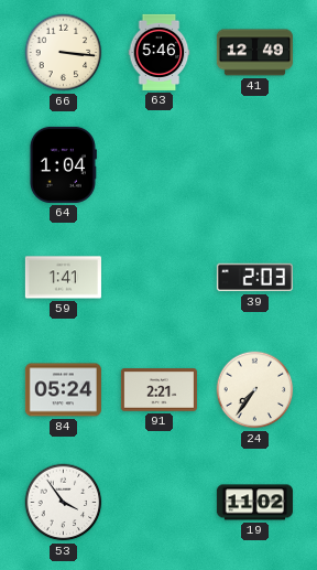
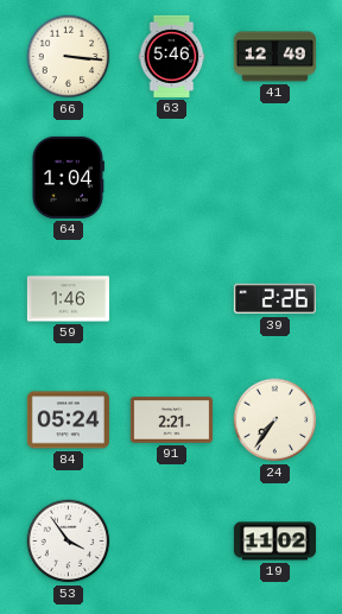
59: 1:41 -> 1:46
39: 2:03 -> 2:26
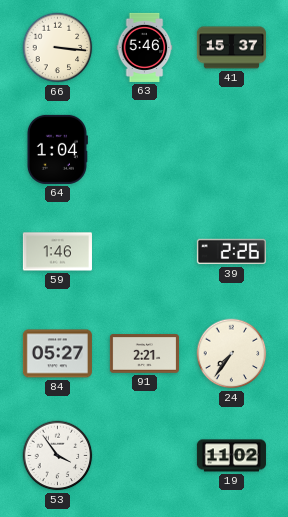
41: 12:49 -> 15:37
84: 05:24 -> 05:27
